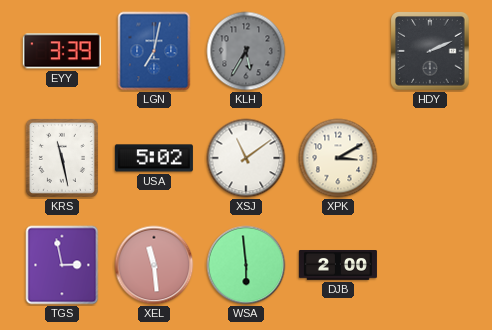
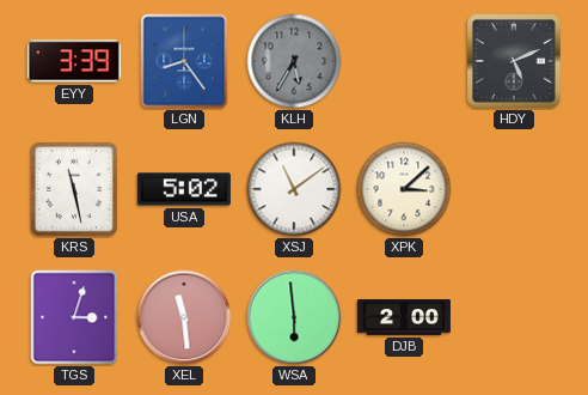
LGN: 7:02 -> 8:24
HDY: 2:11 -> 5:11
XPK: 3:10 -> 3:08
TGS: 2:58 -> 3:03
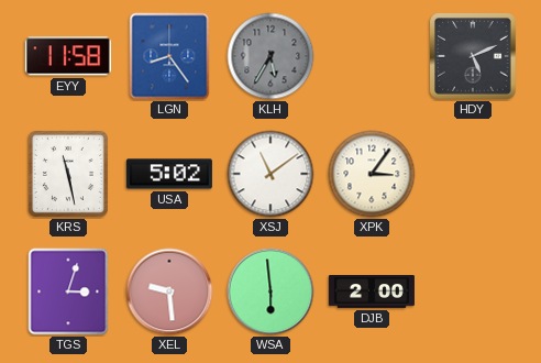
EYY: 3:39 -> 11:58
XPK: 3:08 -> 3:06
XEL: 11:29 -> 9:29
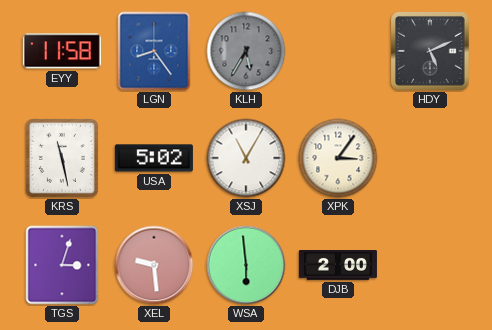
XSJ: 11:09 -> 11:05
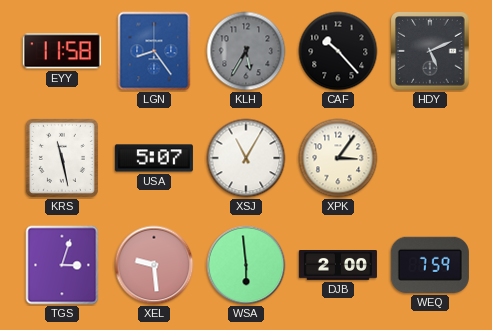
CAF: none -> 10:23
USA: 5:02 -> 5:07
WEQ: none -> 7:59
